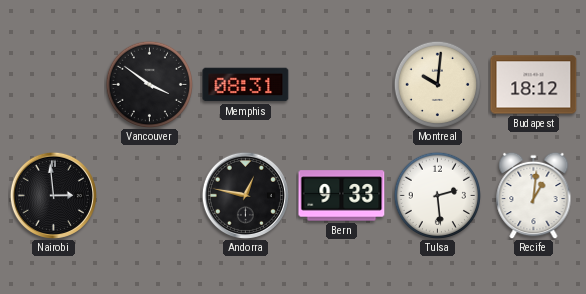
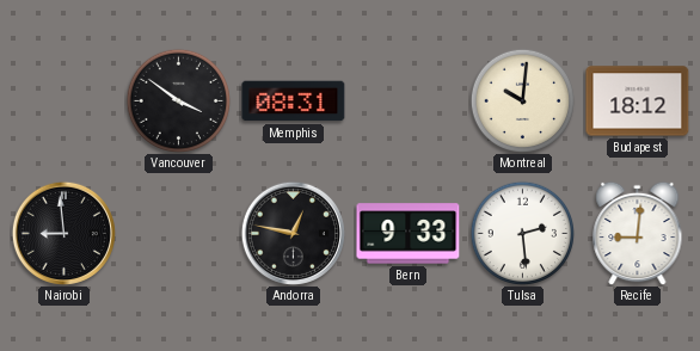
Nairobi: 2:59 -> 8:59
Recife: 1:01 -> 9:01
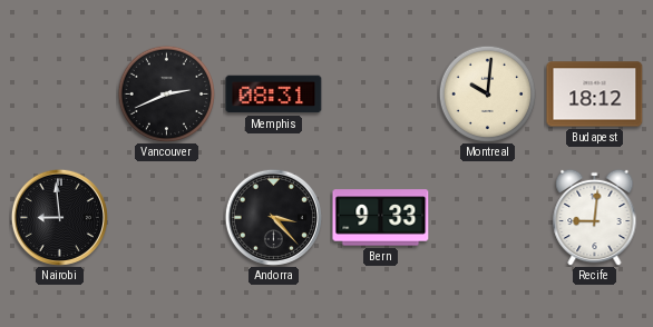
Vancouver: 3:51 -> 2:41
Andorra: 12:47 -> 3:23
Tulsa: 2:29 -> none
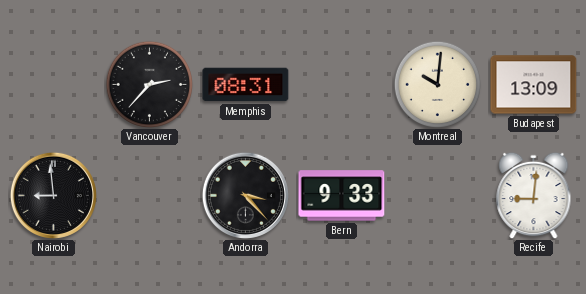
Vancouver: 2:41 -> 2:37
Budapest: 18:12 -> 13:09
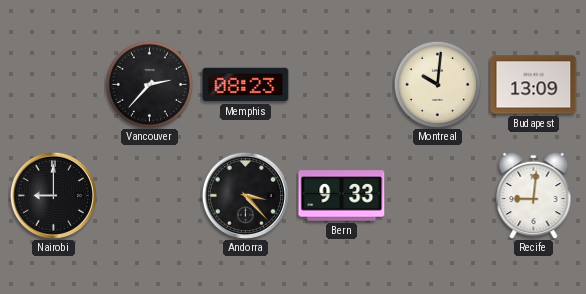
Memphis: 08:31 -> 08:23
Nairobi: 8:59 -> 9:00
